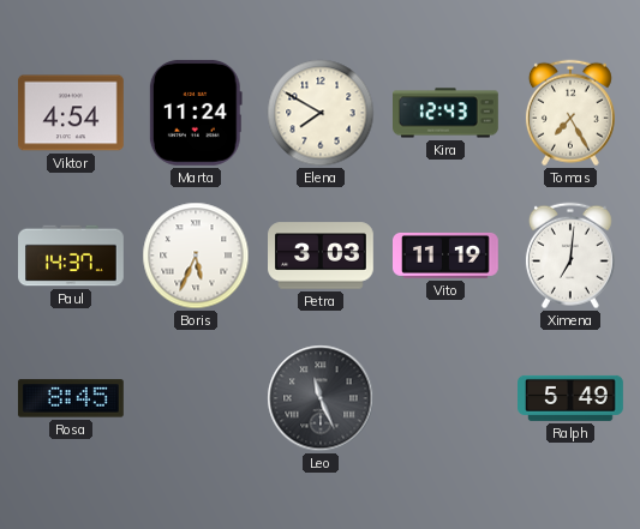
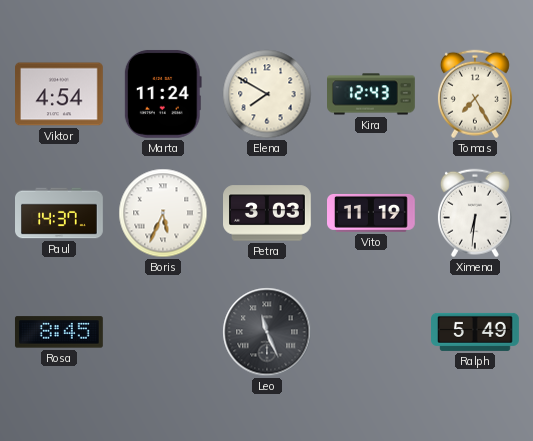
Ximena: 7:01 -> 6:31
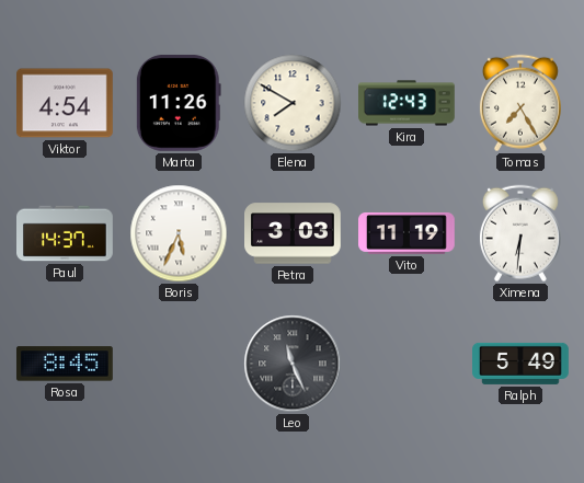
Marta: 11:24 -> 11:26
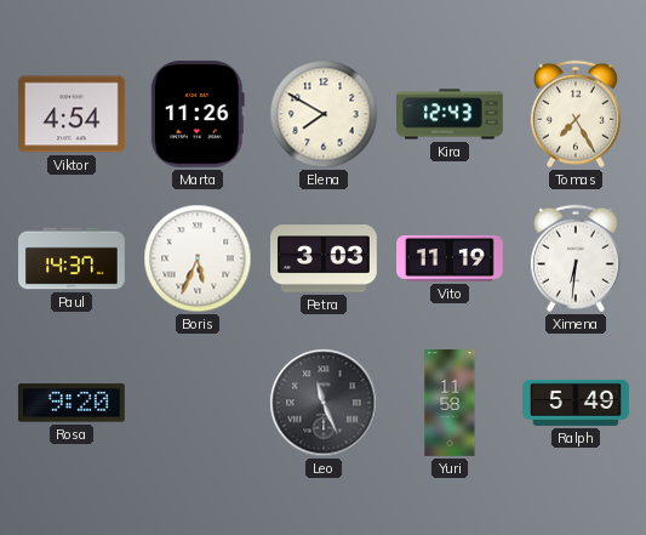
Rosa: 8:45 -> 9:20
Yuri: none -> 11:58
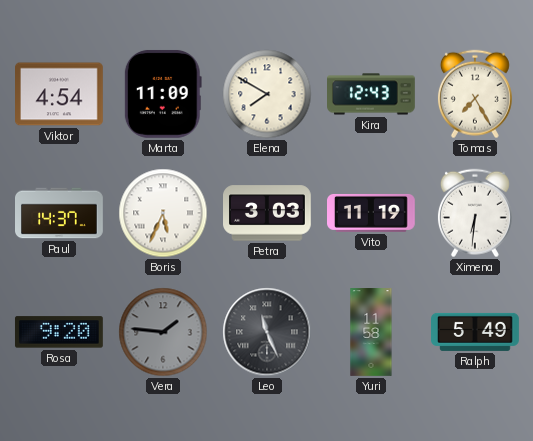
Marta: 11:26 -> 11:09
Vera: none -> 1:46
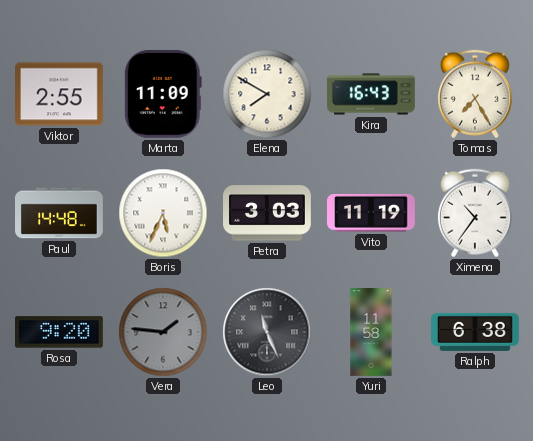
Viktor: 4:54 -> 2:55
Kira: 12:43 -> 16:43
Paul: 14:37 -> 14:48
Ximena: 6:31 -> 10:36
Ralph: 5:49 -> 6:38
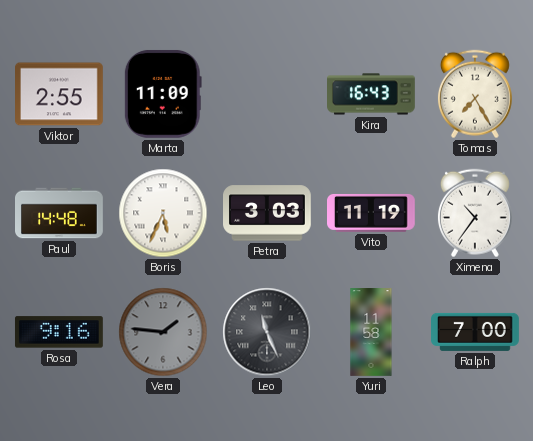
Elena: 7:50 -> none
Rosa: 9:20 -> 9:16
Ralph: 6:38 -> 7:00
